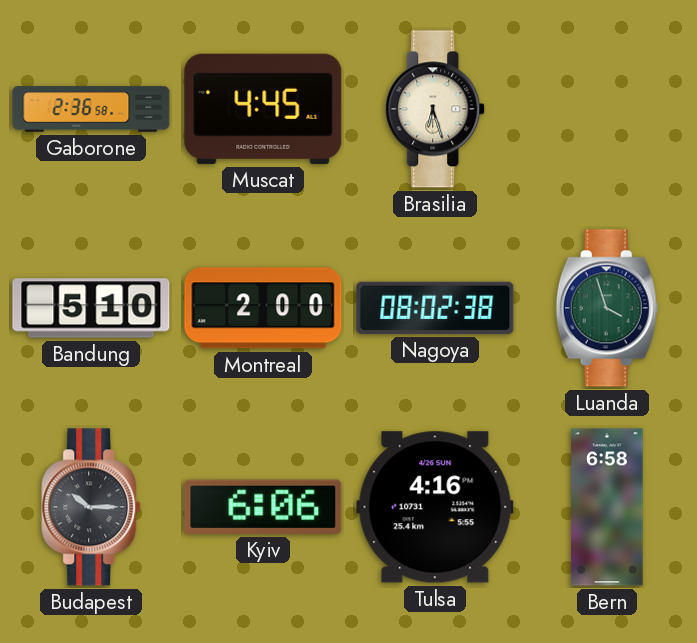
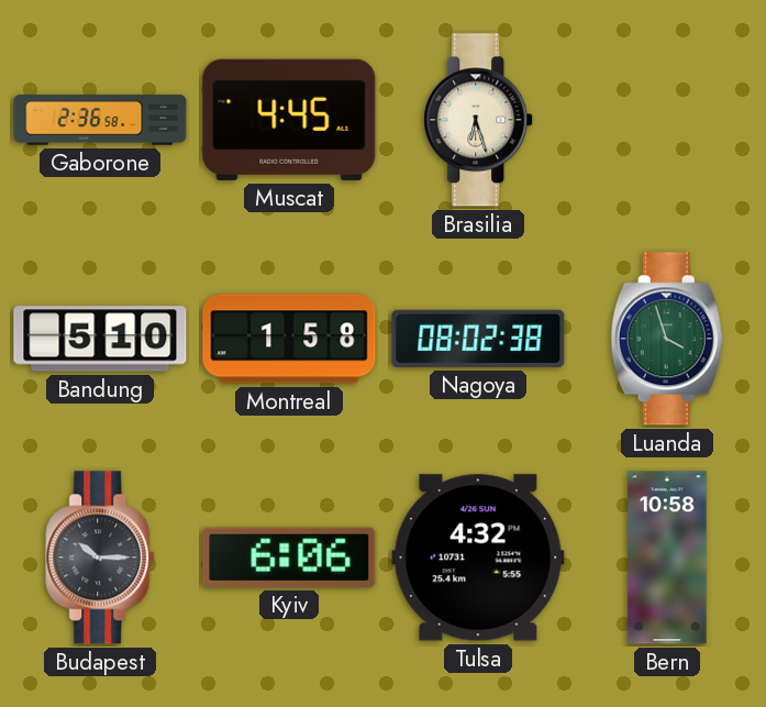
Montreal: 2:00 -> 1:58
Tulsa: 4:16 -> 4:32
Bern: 6:58 -> 10:58
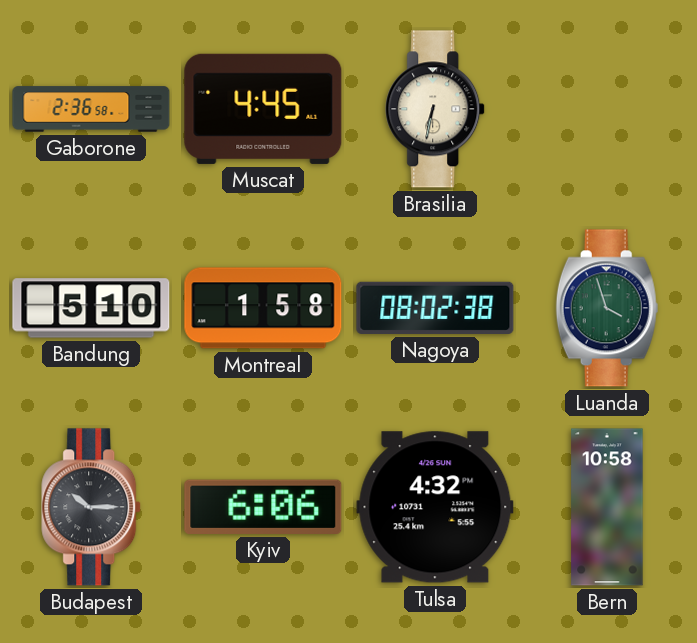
Brasilia: 6:27 -> 6:32
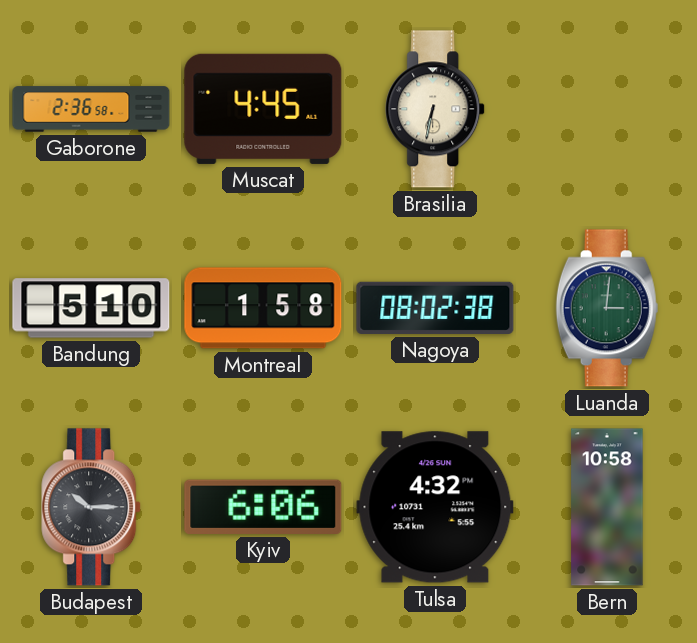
Luanda: 3:57 -> 3:01
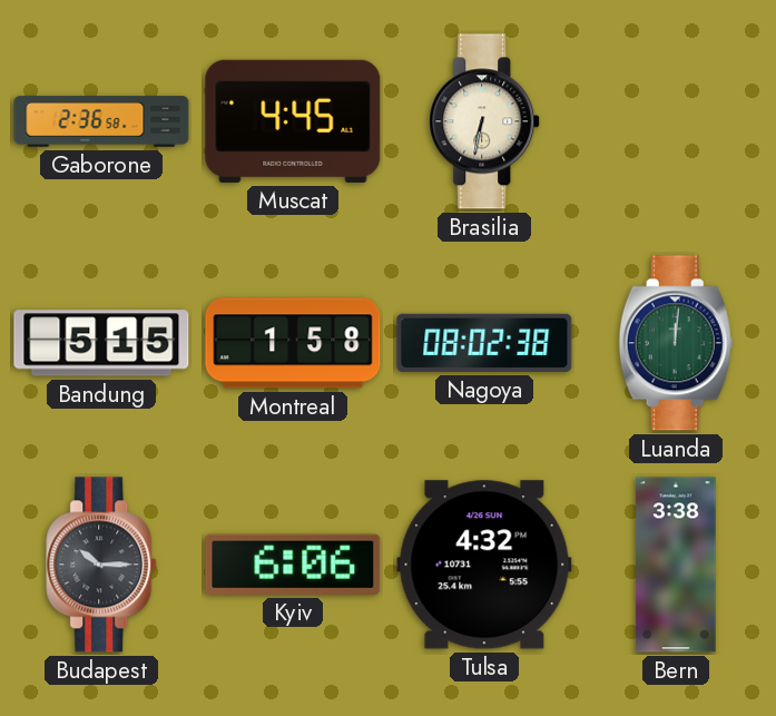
Bandung: 5:10 -> 5:15
Luanda: 3:01 -> 12:01
Bern: 10:58 -> 3:38
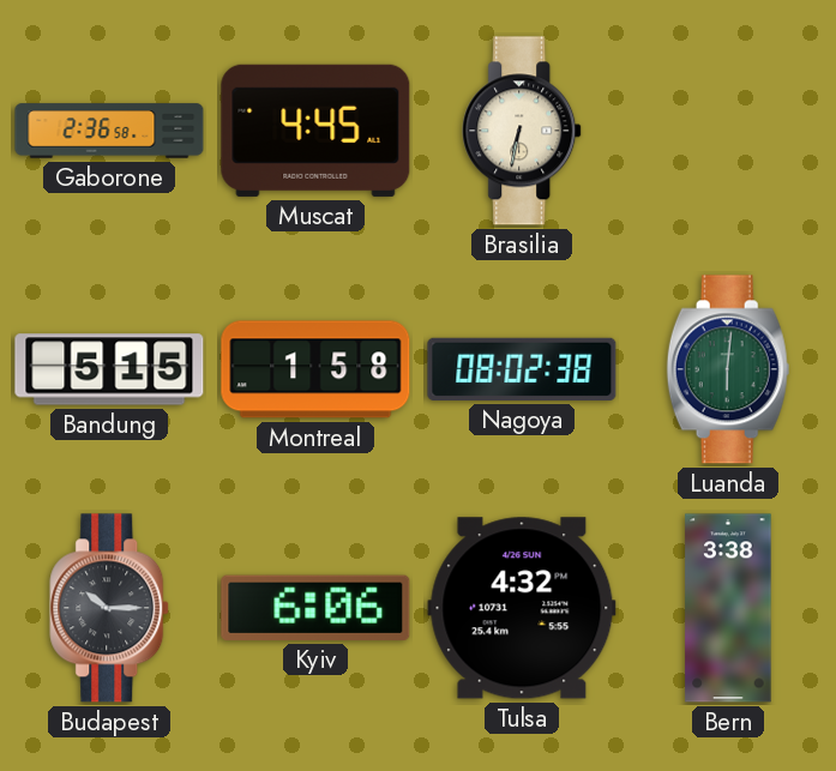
Luanda: 12:01 -> 6:01
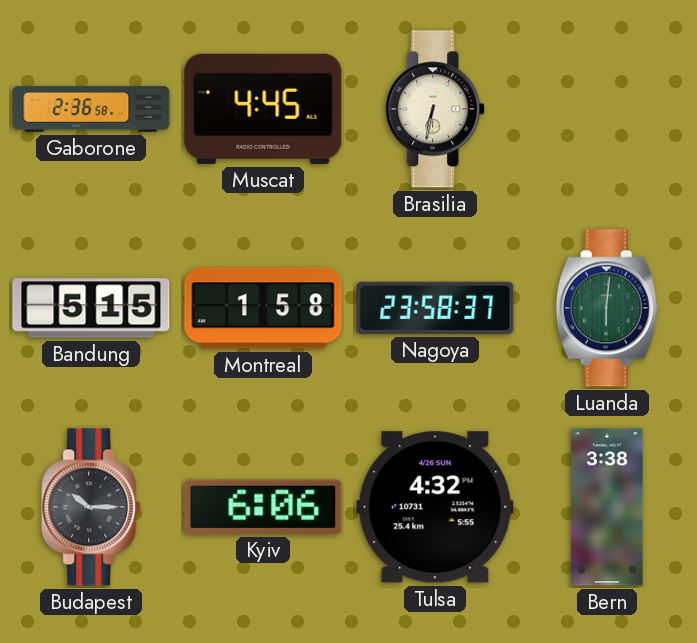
Nagoya: 08:02 -> 23:58
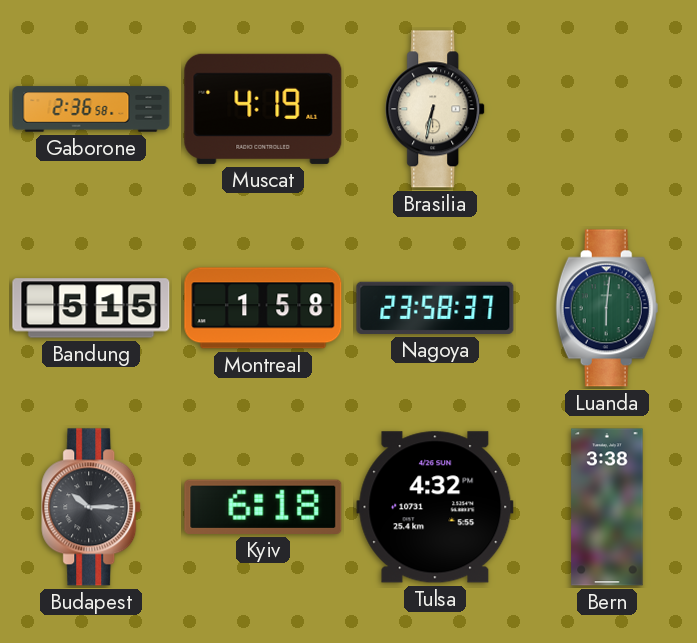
Muscat: 4:45 -> 4:19
Kyiv: 6:06 -> 6:18
